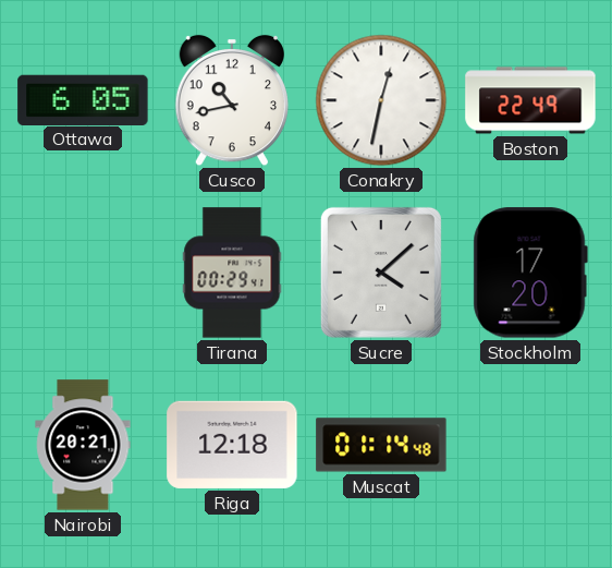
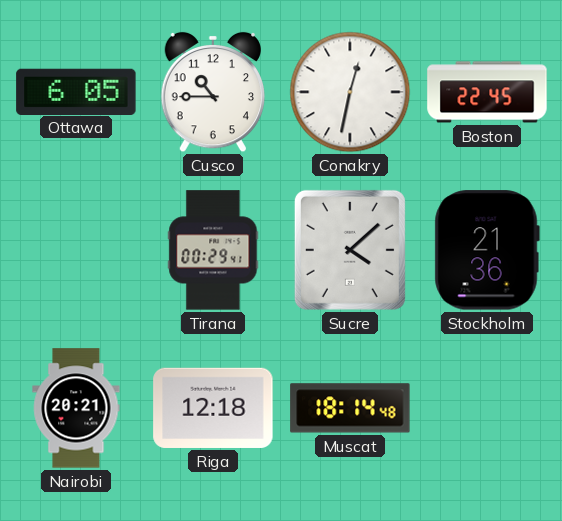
Cusco: 10:43 -> 10:45
Boston: 22:49 -> 22:45
Stockholm: 17:20 -> 21:36
Muscat: 01:14 -> 18:14
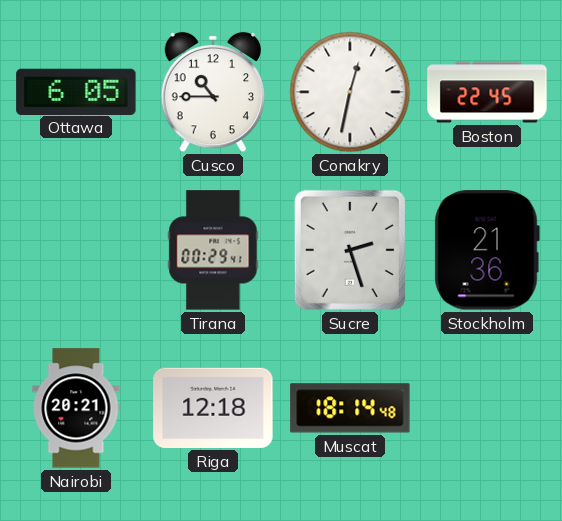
Sucre: 4:08 -> 2:27
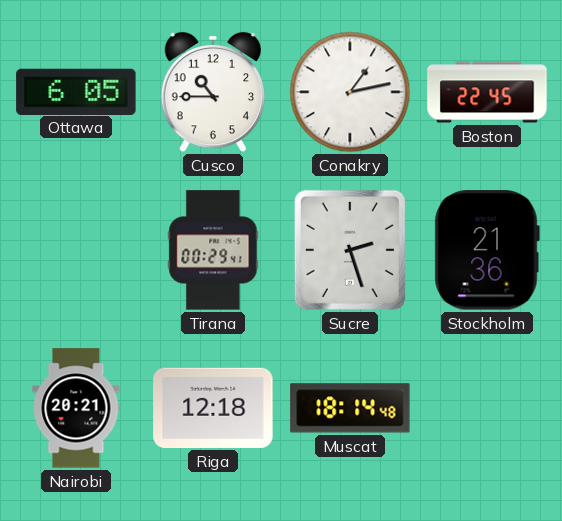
Conakry: 12:32 -> 1:13
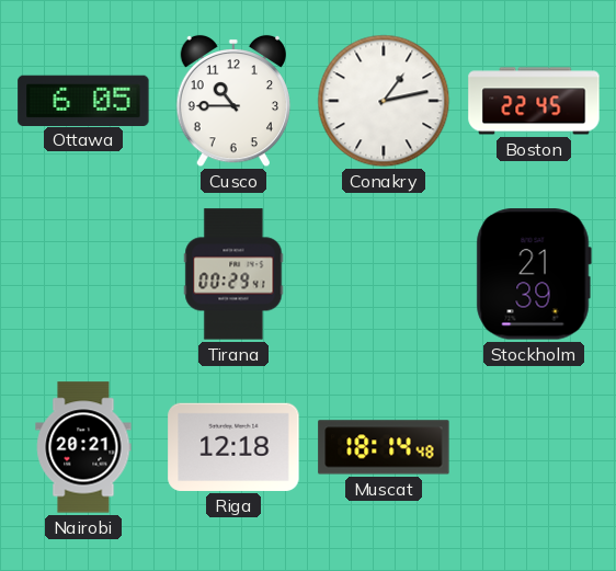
Sucre: 2:27 -> none
Stockholm: 21:36 -> 21:39
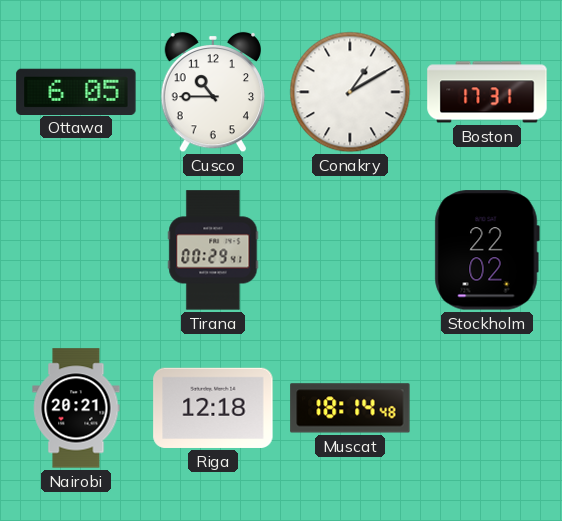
Conakry: 1:13 -> 1:10
Boston: 22:45 -> 17:31
Stockholm: 21:39 -> 22:02
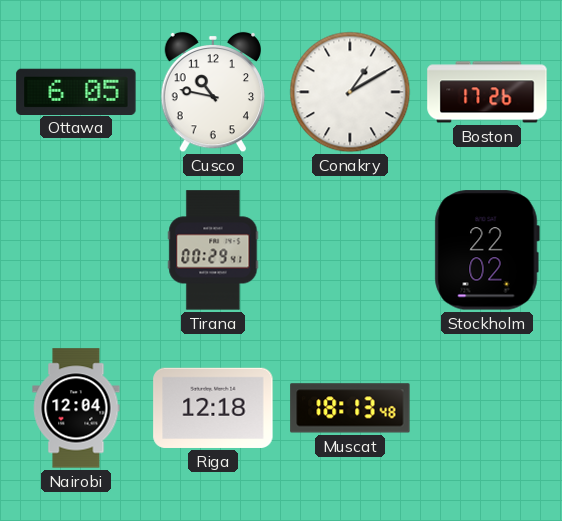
Cusco: 10:45 -> 10:47
Boston: 17:31 -> 17:26
Nairobi: 20:21 -> 12:04
Muscat: 18:14 -> 18:13
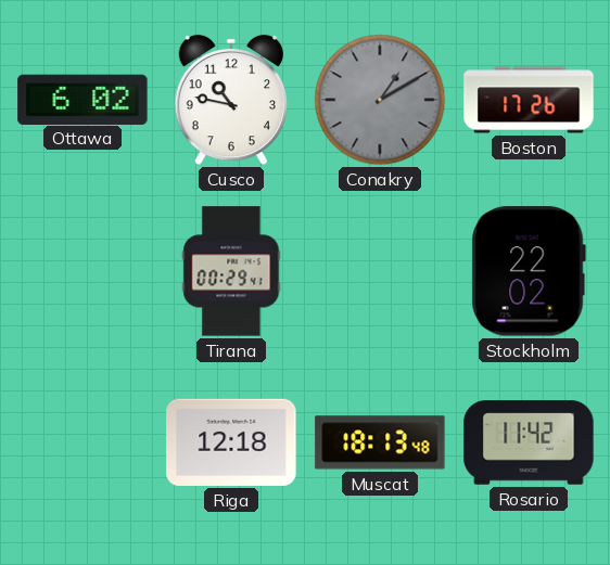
Ottawa: 6:05 -> 6:02
Conakry dial: white -> grey
Nairobi: 12:04 -> none
Rosario: none -> 11:42
